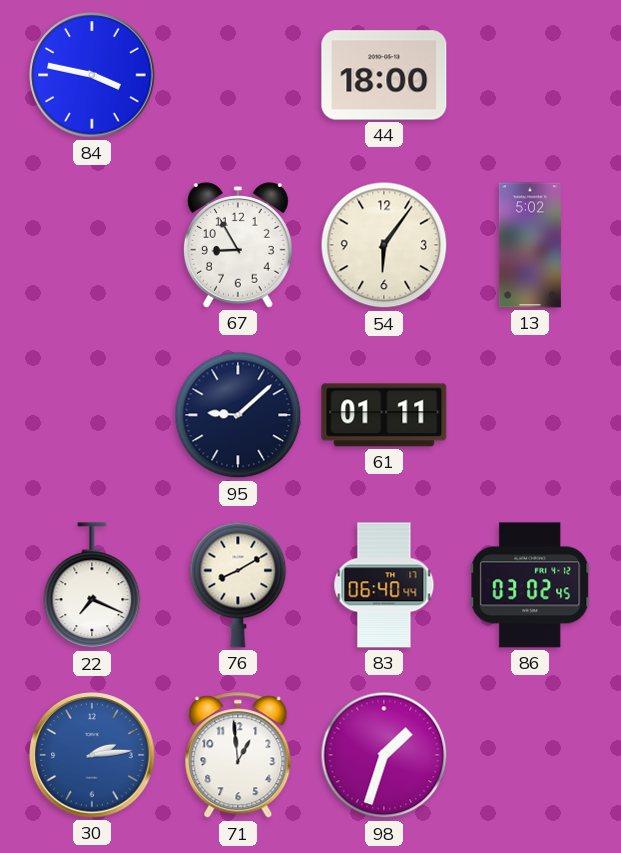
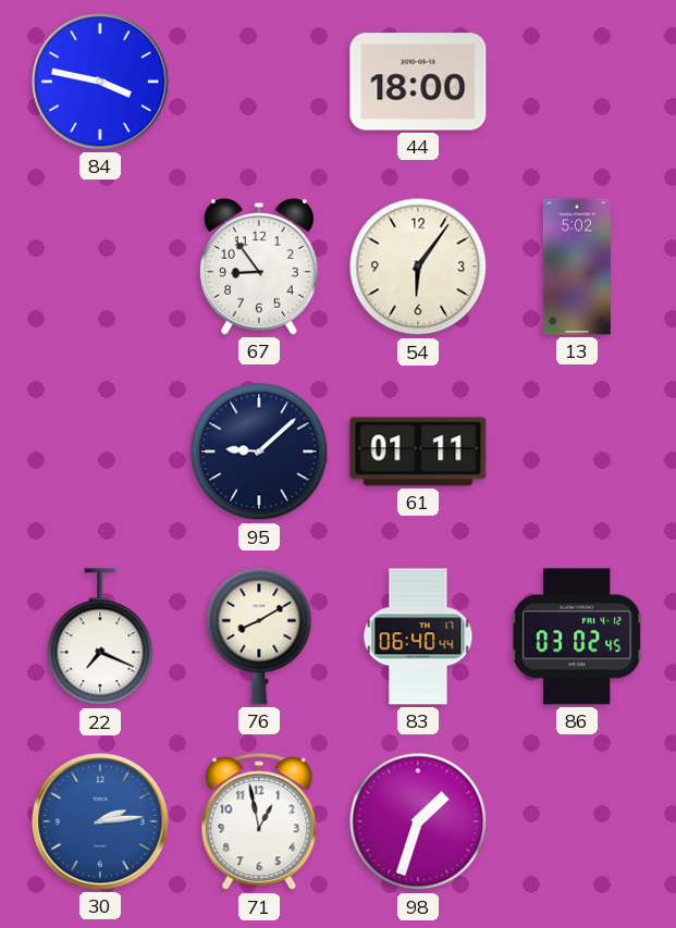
67: 8:55 -> 8:54
71: 12:59 -> 12:58
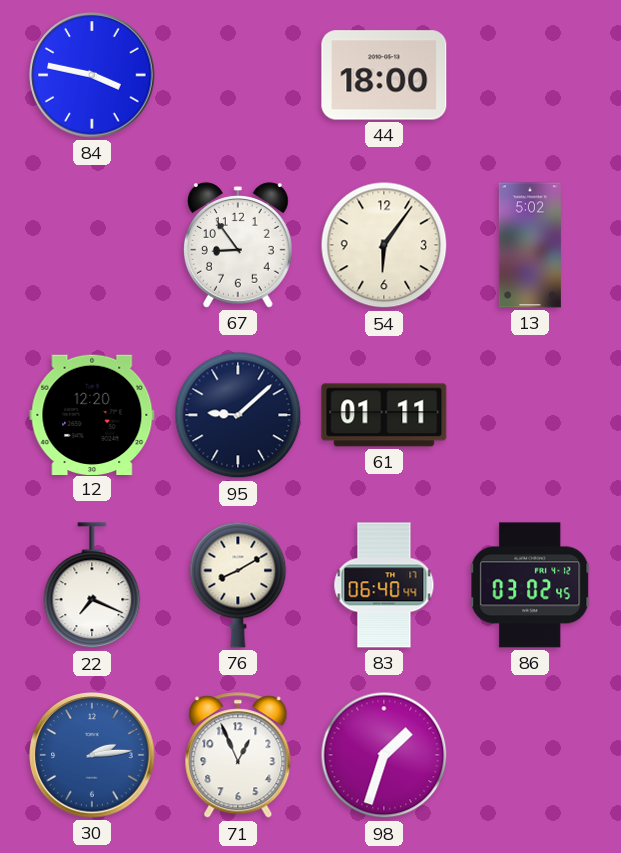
12: none -> 12:20
71: 12:58 -> 12:56
